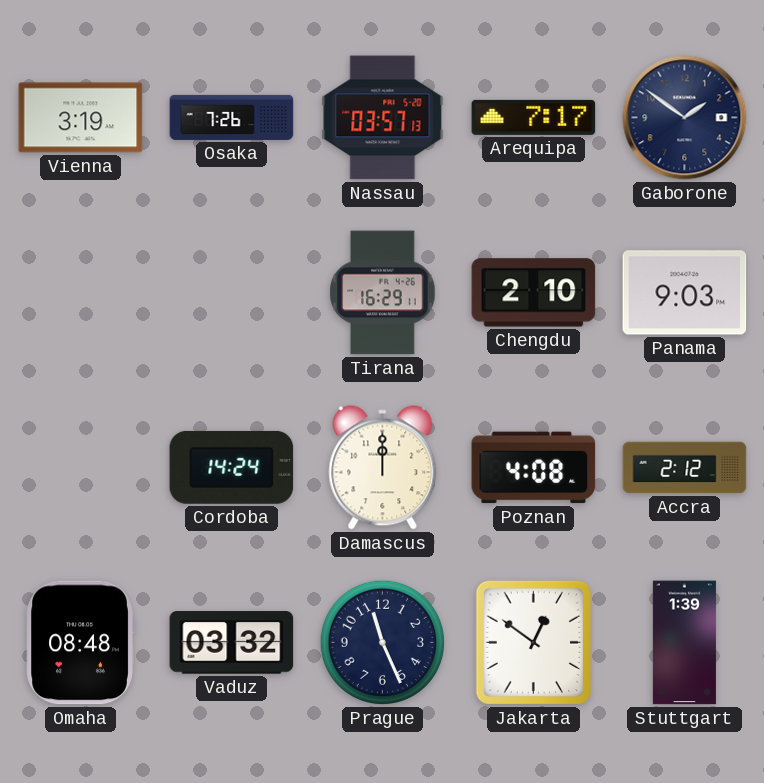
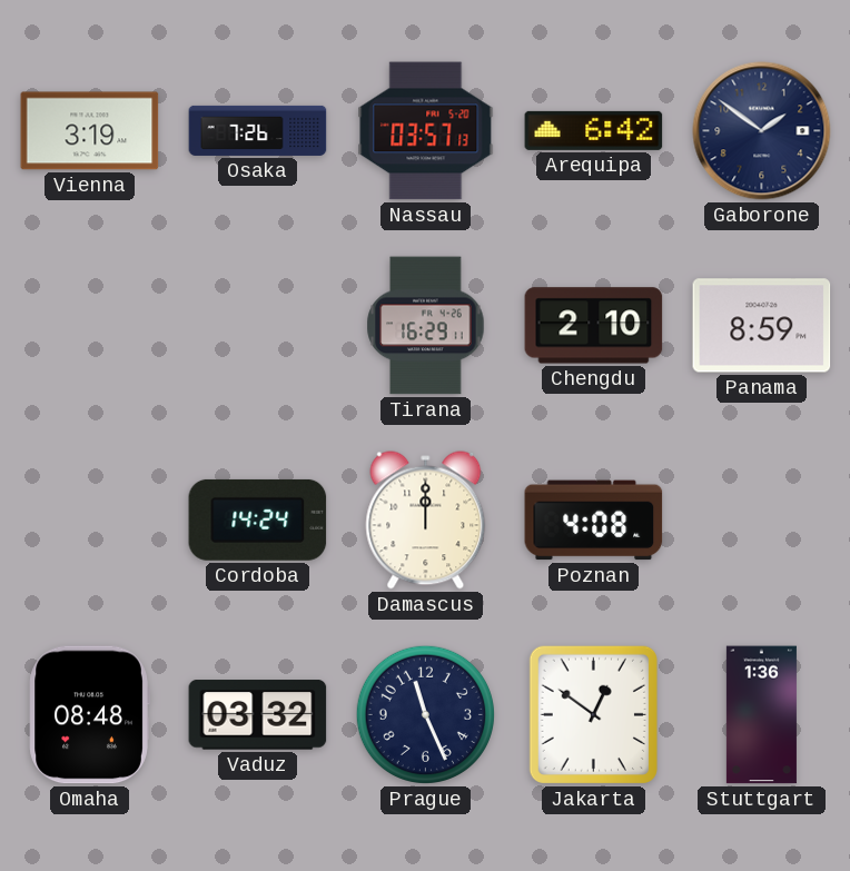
Arequipa: 7:17 -> 6:42
Panama: 9:03 -> 8:59
Accra: 2:12 -> none
Stuttgart: 1:39 -> 1:36
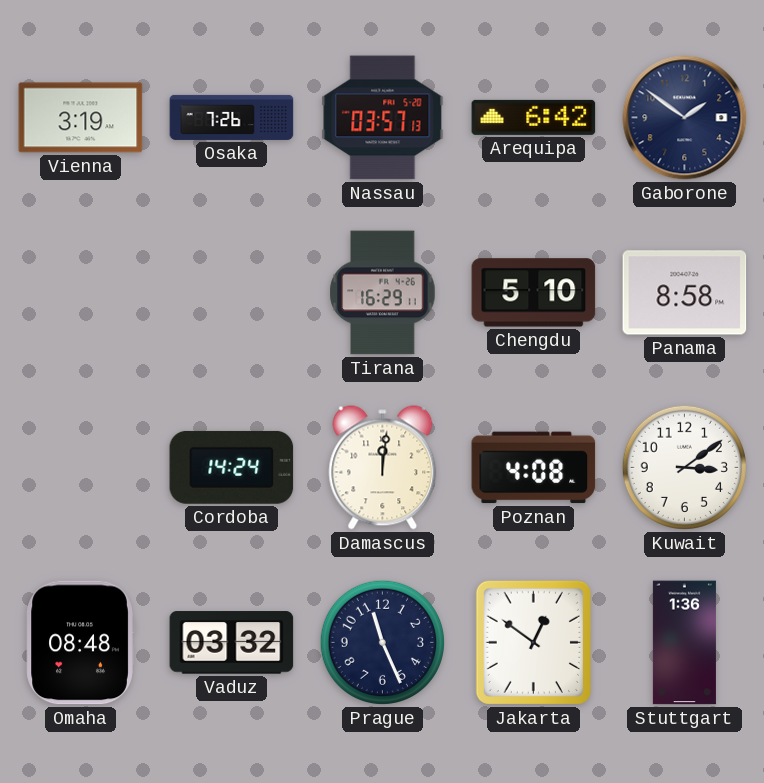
Chengdu: 2:10 -> 5:10
Panama: 8:59 -> 8:58
Damascus: 12:00 -> 12:01
Kuwait: none -> 3:09
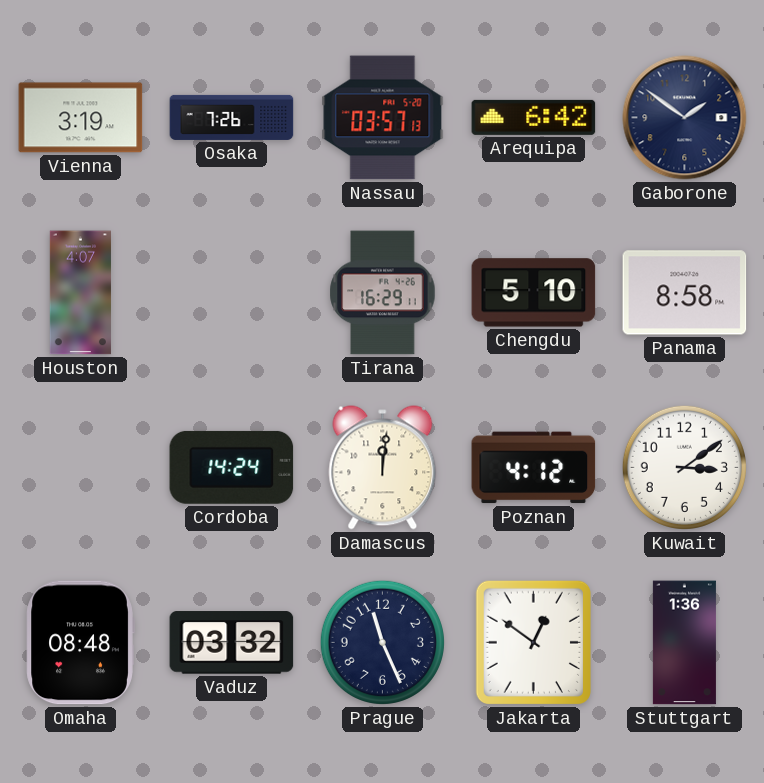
Houston: none -> 4:07
Poznan: 4:08 -> 4:12
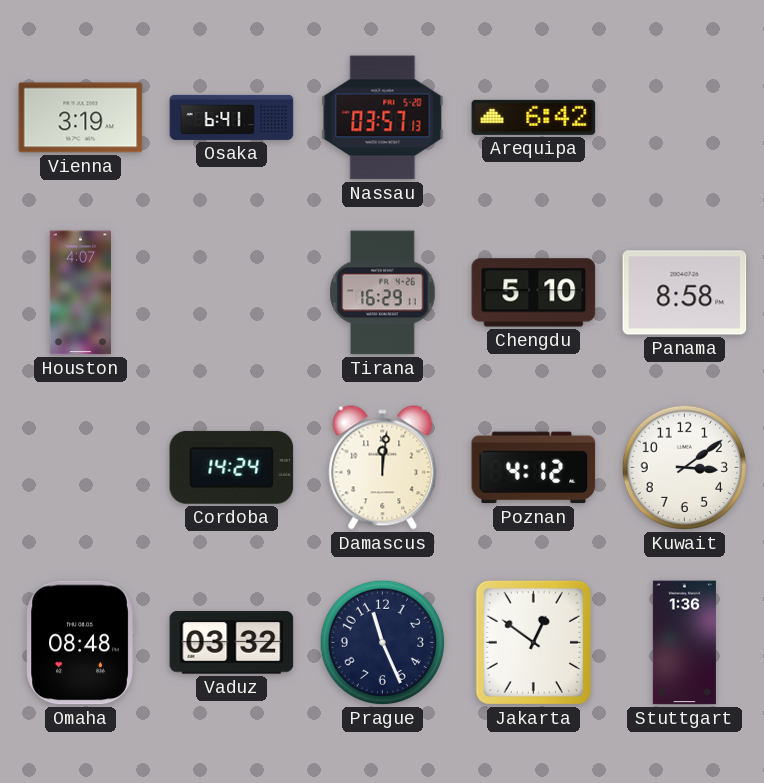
Osaka: 7:26 -> 6:41
Gaborone: 1:51 -> none
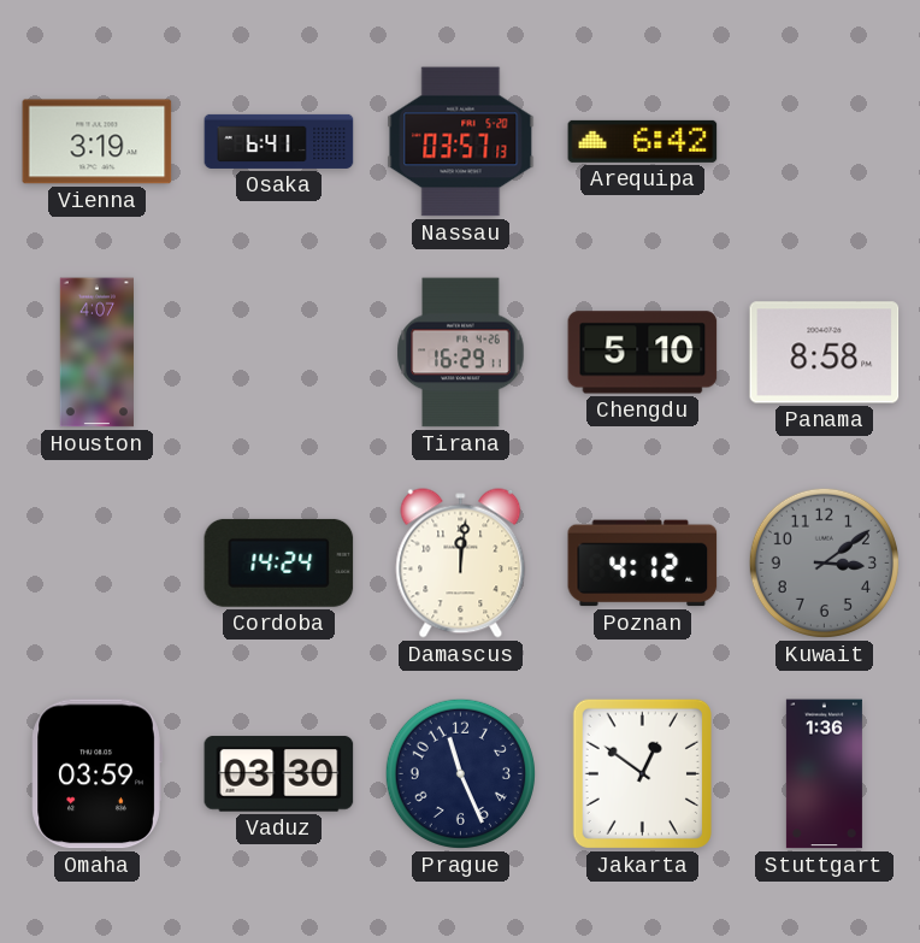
Kuwait dial: white -> grey
Omaha: 08:48 -> 03:59
Vaduz: 03:32 -> 03:30
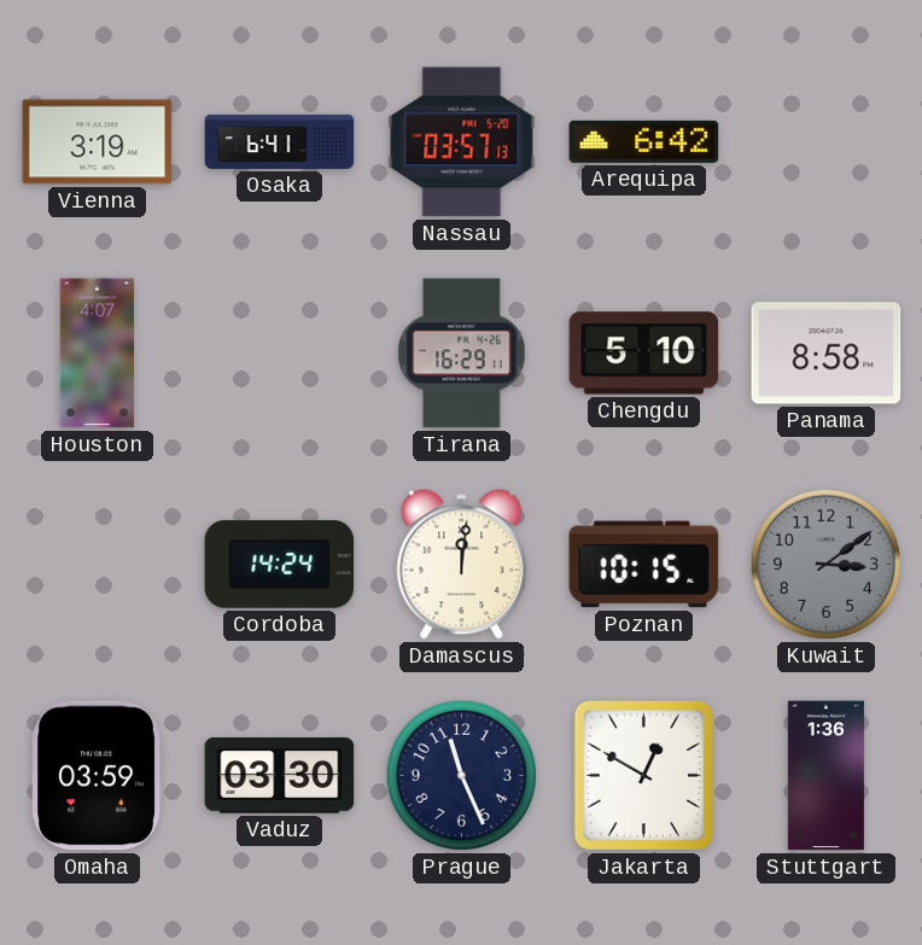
Poznan: 4:12 -> 10:15
Jakarta: 12:51 -> 12:50
